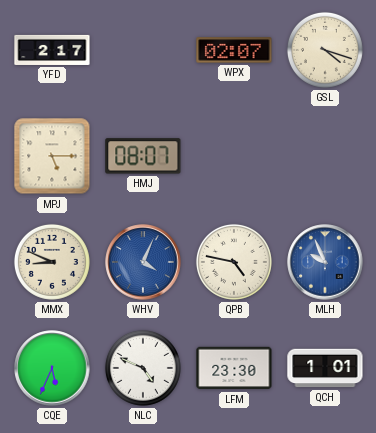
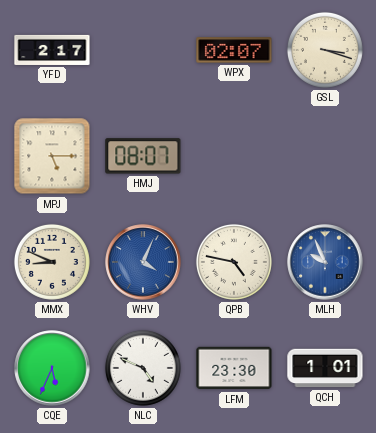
GSL: 4:18 -> 3:18
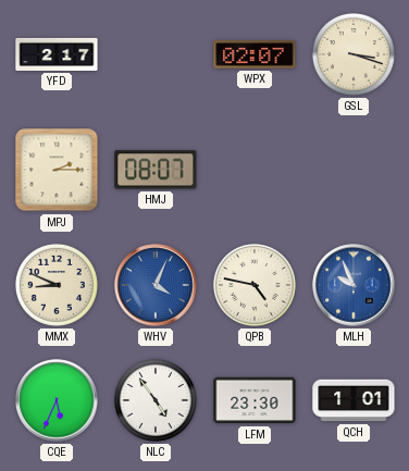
MPJ: 5:15 -> 2:15
NLC: 4:49 -> 4:54
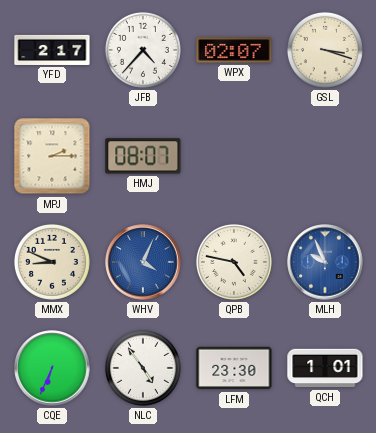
JFB: none -> 4:37
CQE: 5:34 -> 6:34
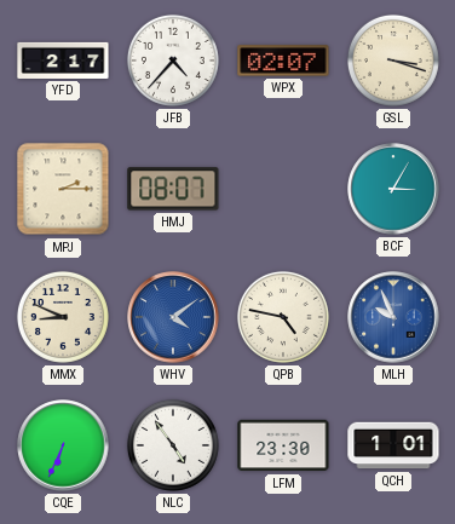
BCF: none -> 3:05
WHV: 4:04 -> 4:09
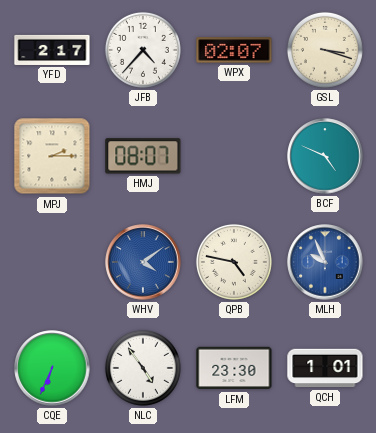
BCF: 3:05 -> 4:49
MMX: 8:49 -> none
